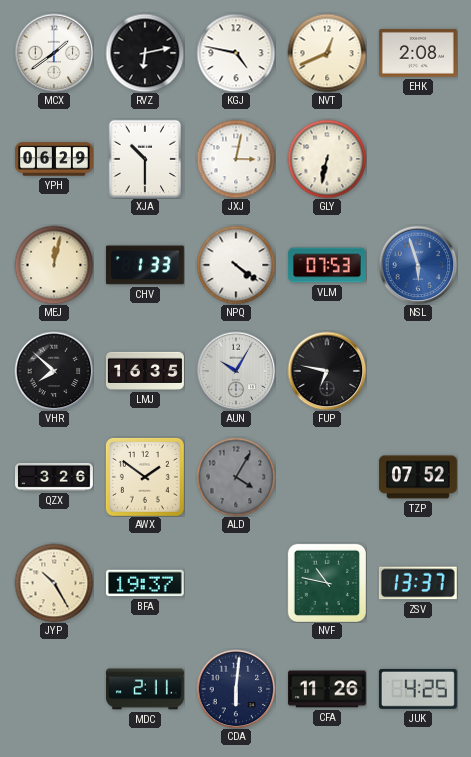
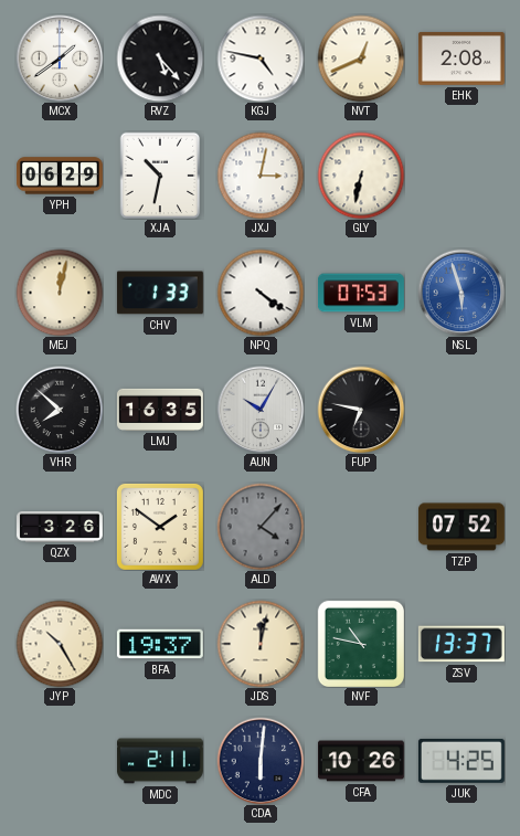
RVZ: 6:13 -> 5:23
XJA: 10:30 -> 10:32
ALD: 4:05 -> 4:07
JDS: none -> 12:02
CFA: 11:26 -> 10:26
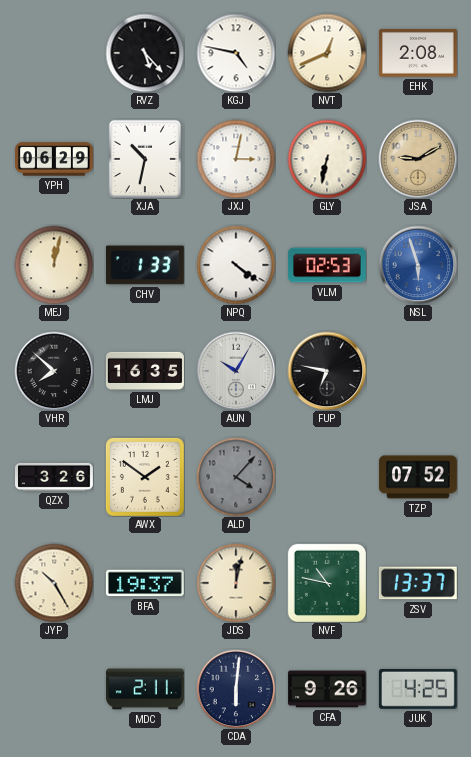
MCX: 1:39 -> none
JSA: none -> 9:10
VLM: 07:53 -> 02:53
CFA: 10:26 -> 9:26
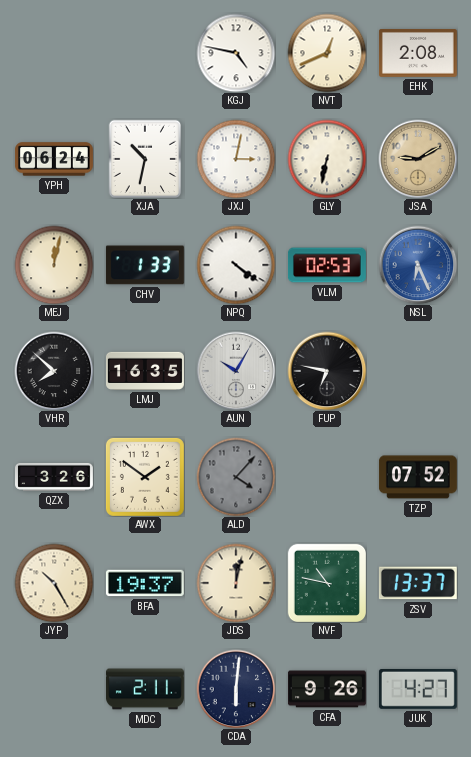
RVZ: 5:23 -> none
YPH: 06:29 -> 06:24
NSL: 5:57 -> 6:26
JUK: 4:25 -> 4:27
